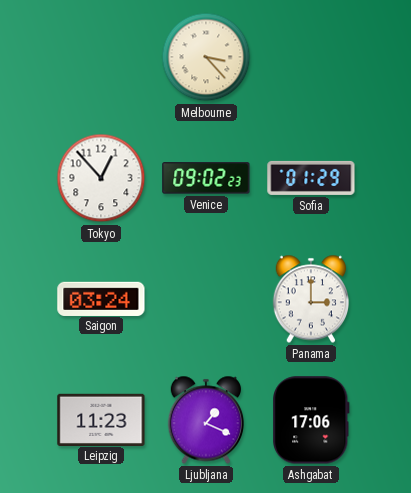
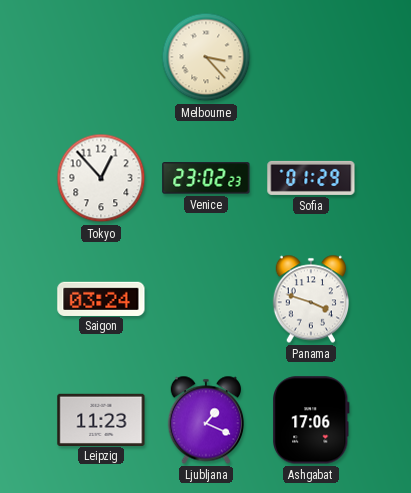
Venice: 09:02 -> 23:02
Panama: 3:00 -> 3:48
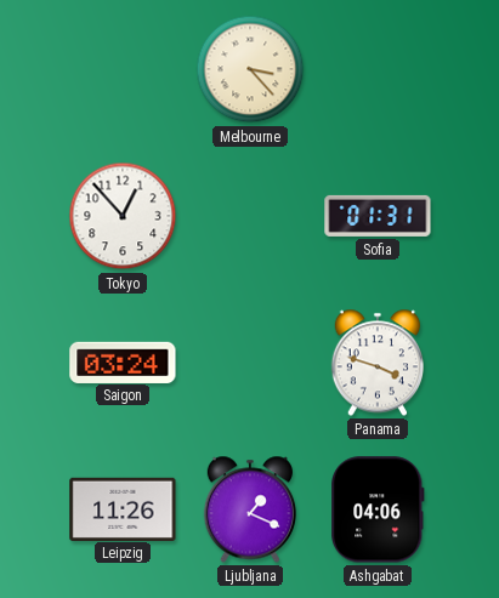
Venice: 23:02 -> none
Sofia: 01:29 -> 01:31
Leipzig: 11:23 -> 11:26
Ashgabat: 17:06 -> 04:06
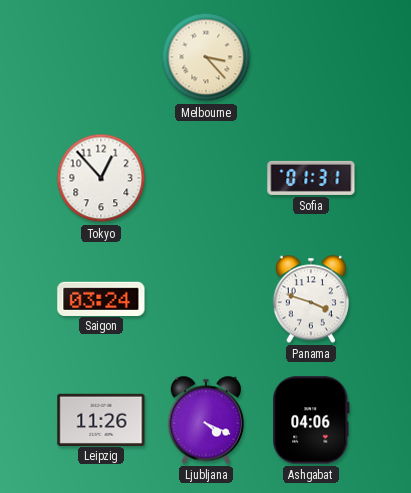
Ljubljana: 1:19 -> 4:19
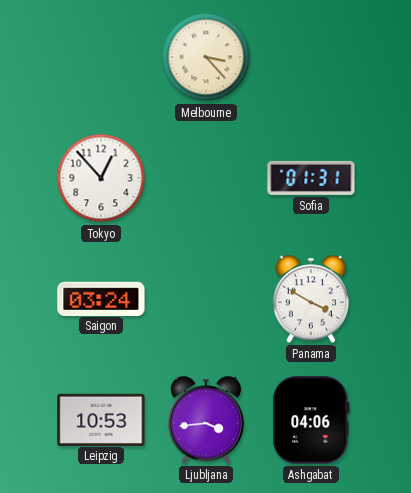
Panama: 3:48 -> 3:50
Leipzig: 11:26 -> 10:53
Ljubljana: 4:19 -> 3:44
